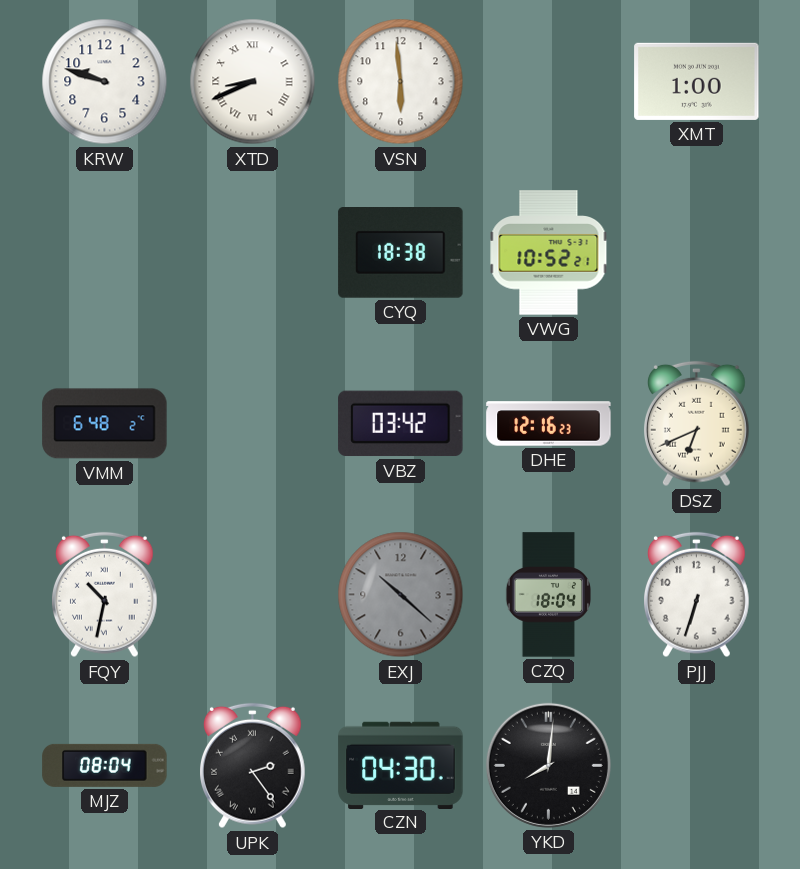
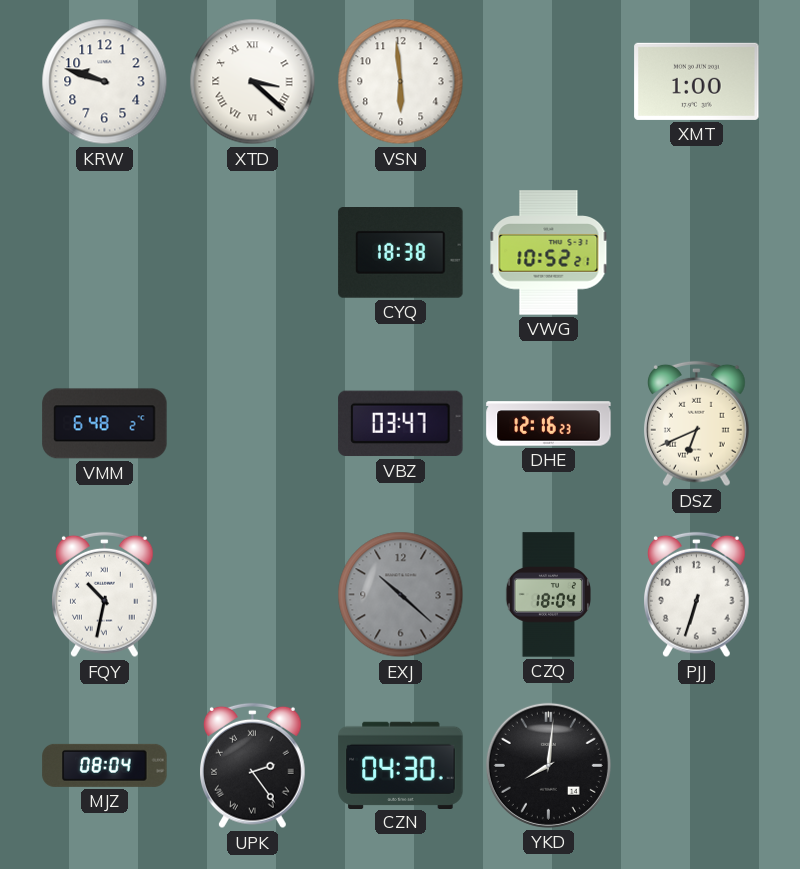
XTD: 8:41 -> 3:22
VBZ: 03:42 -> 03:47
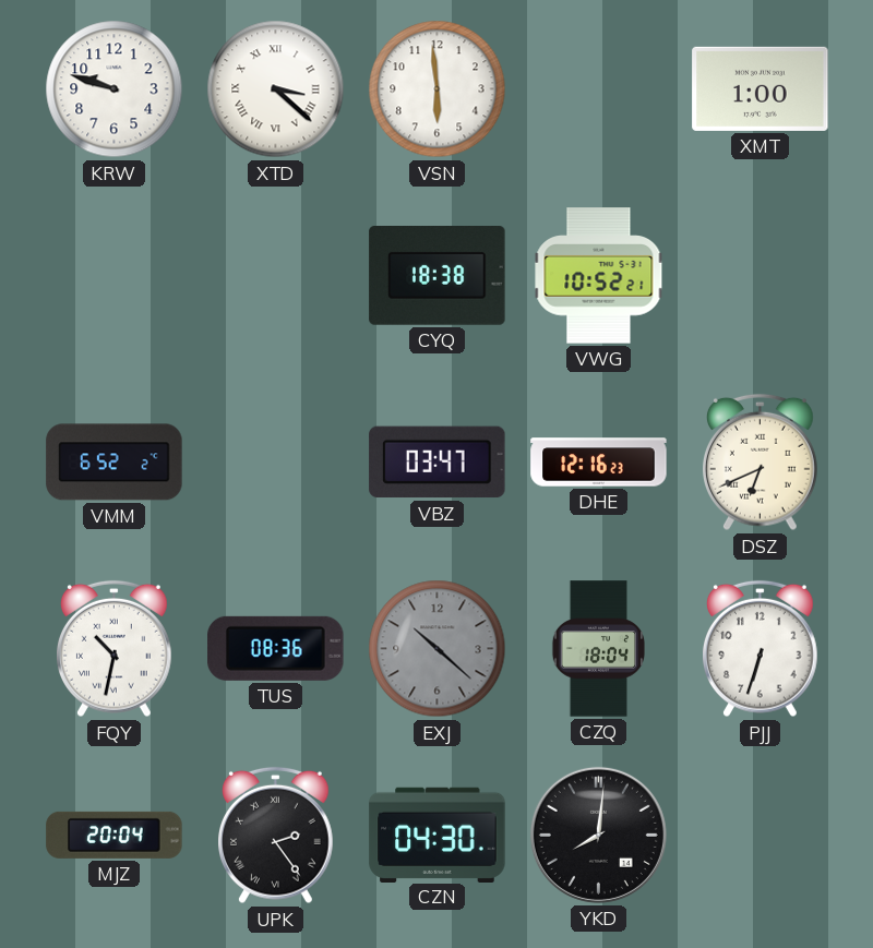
VMM: 6:48 -> 6:52
TUS: none -> 08:36
MJZ: 08:04 -> 20:04
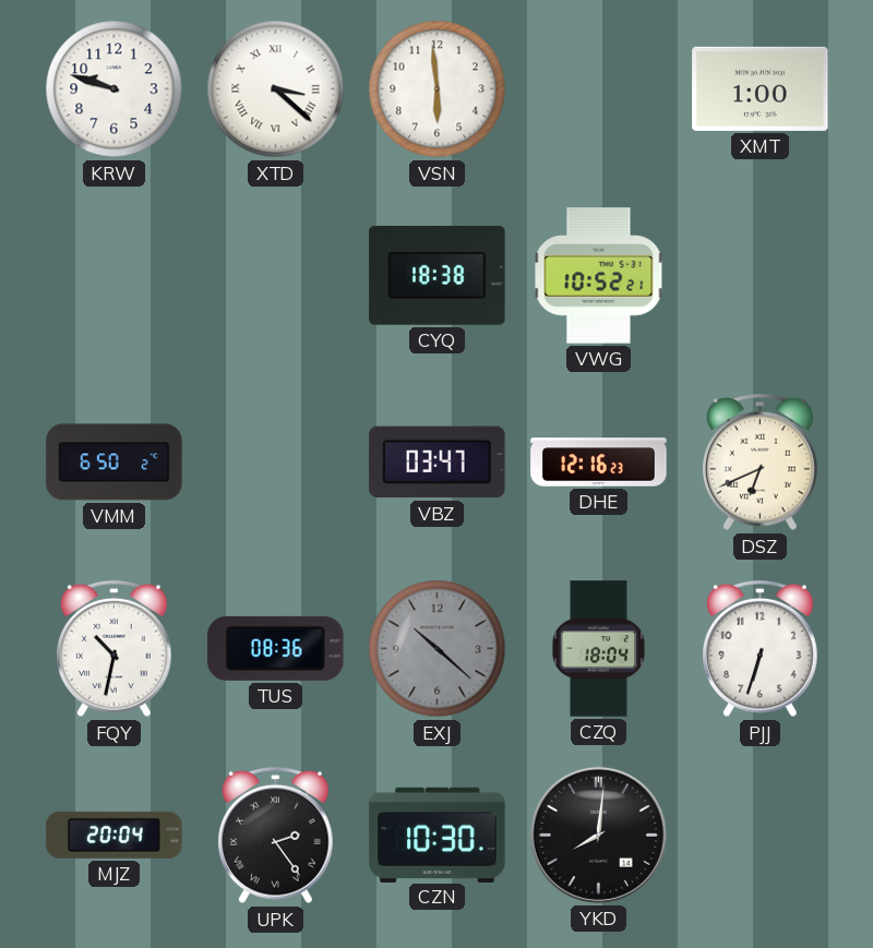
VMM: 6:52 -> 6:50
CZN: 04:30 -> 10:30
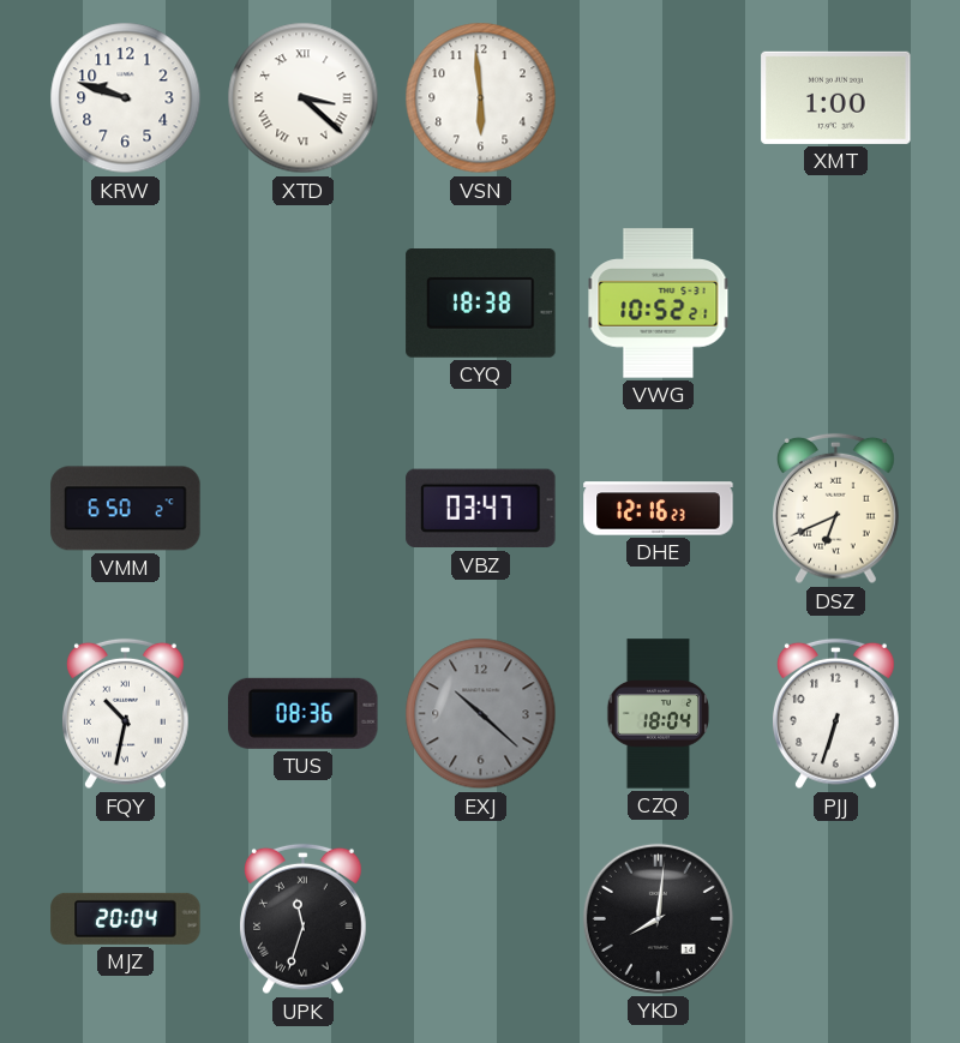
UPK: 2:24 -> 11:33
CZN: 10:30 -> none
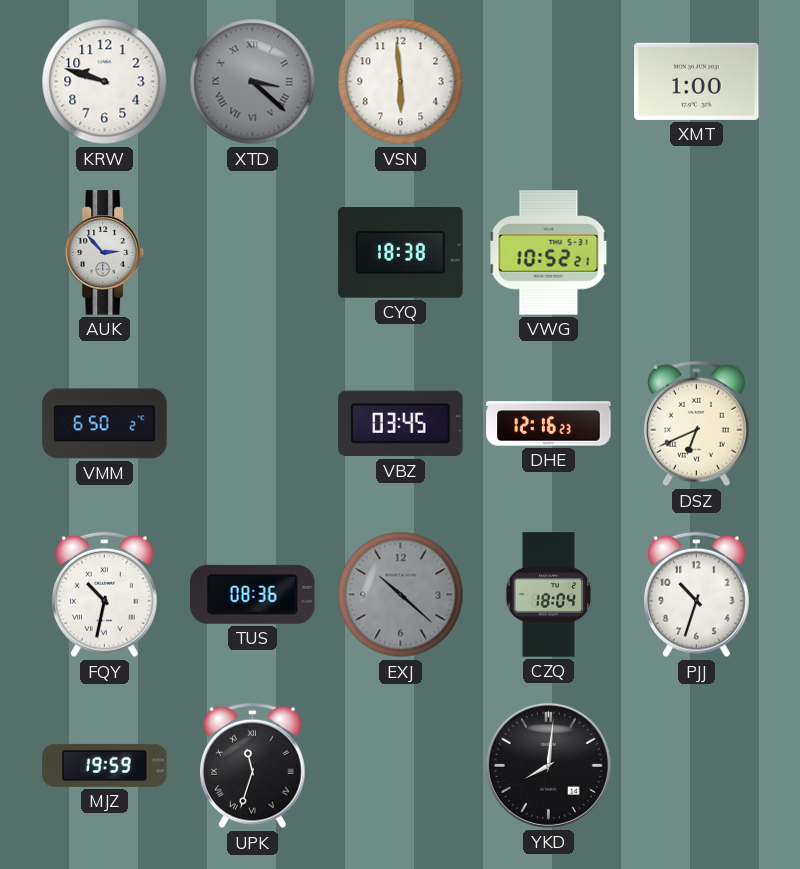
XTD dial: white -> grey
AUK: none -> 2:53
VBZ: 03:47 -> 03:45
PJJ: 6:33 -> 10:33
MJZ: 20:04 -> 19:59
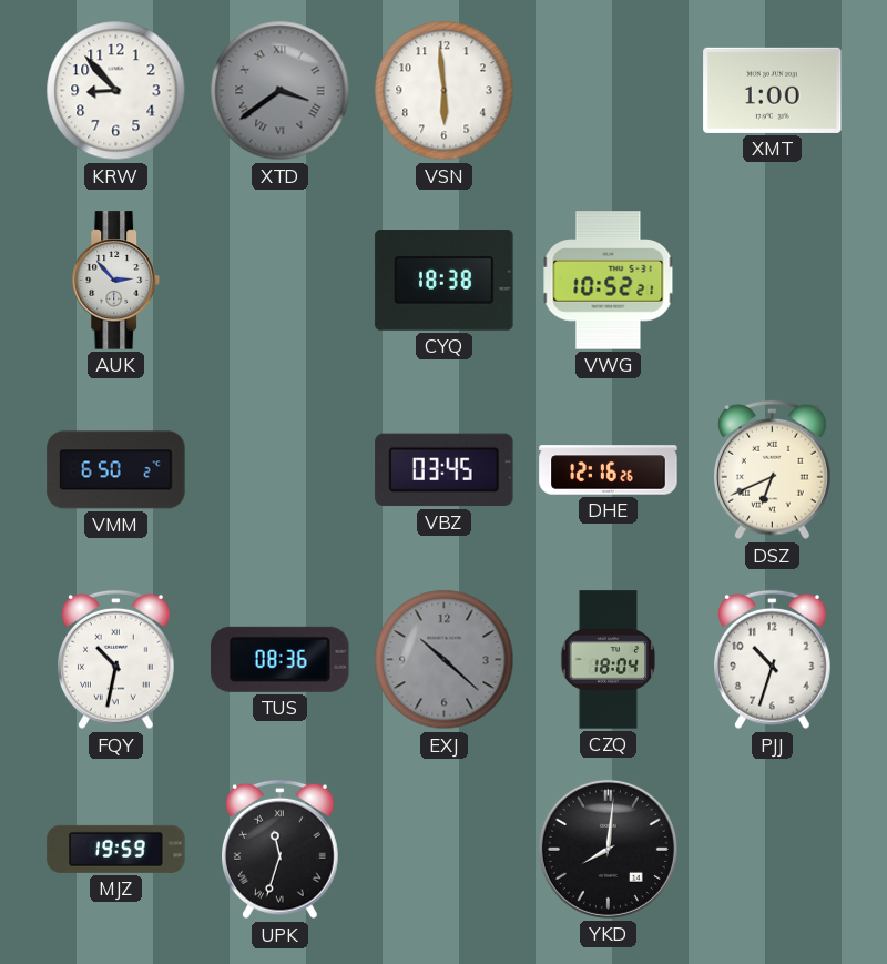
KRW: 9:48 -> 8:53
XTD: 3:22 -> 3:39
DHE: 12:16:23 -> 12:16:26
